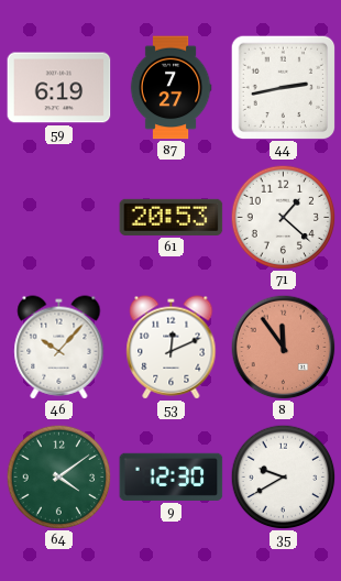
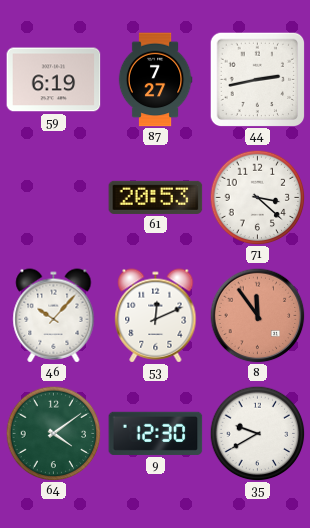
71: 1:22 -> 3:22
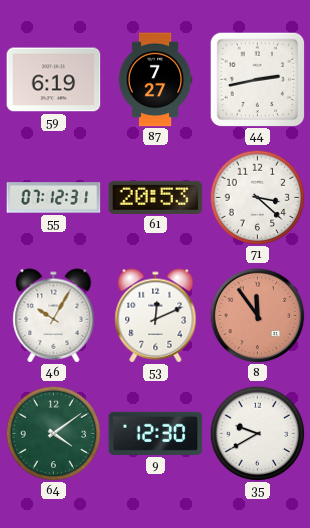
55: none -> 07:12
46: 10:07 -> 10:05
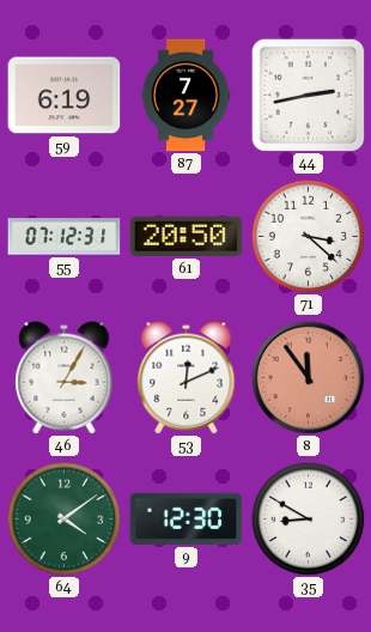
61: 20:53 -> 20:50
46: 10:05 -> 3:05
35: 9:40 -> 8:50
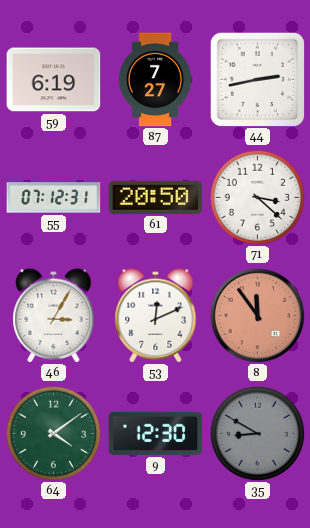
35 dial: white -> grey
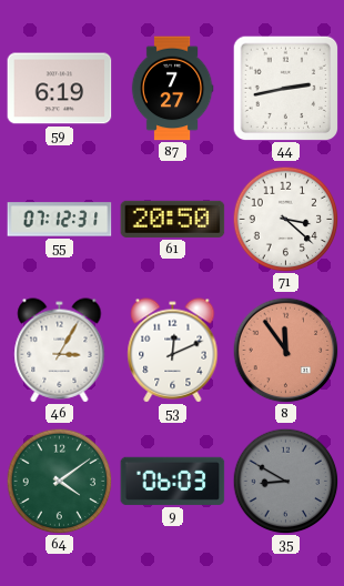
9: 12:30 -> 06:03
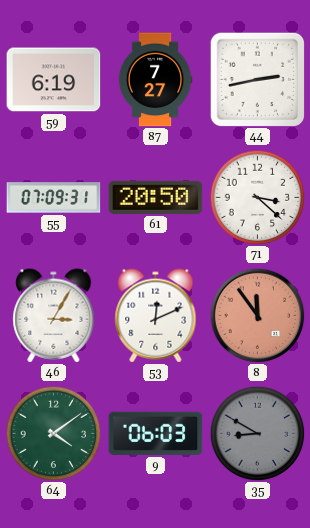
55: 07:12 -> 07:09
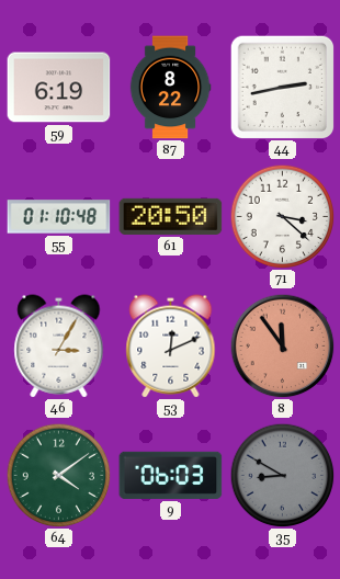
87: 7:27 -> 8:22
55: 07:09 -> 01:10
